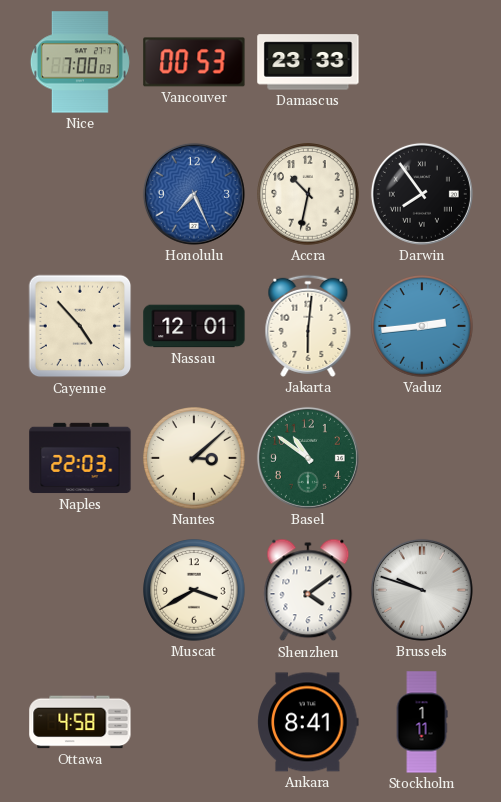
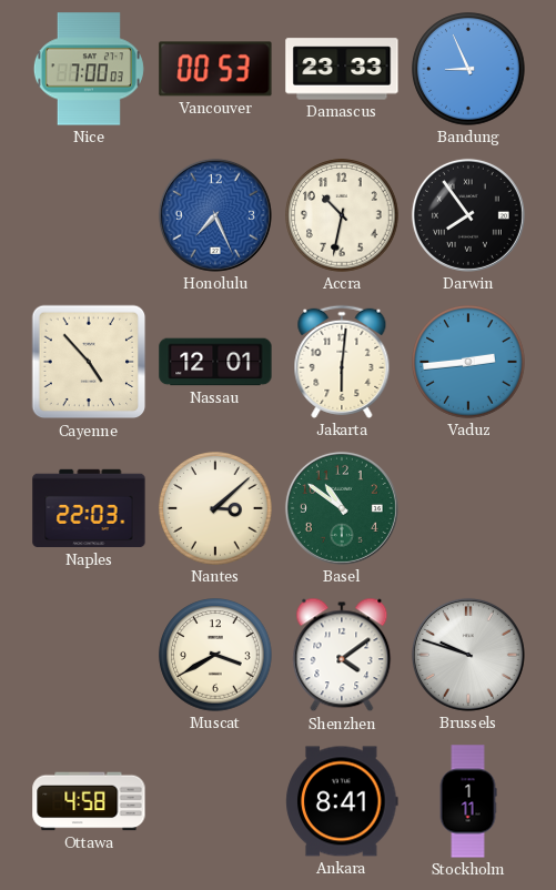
Bandung: none -> 8:56
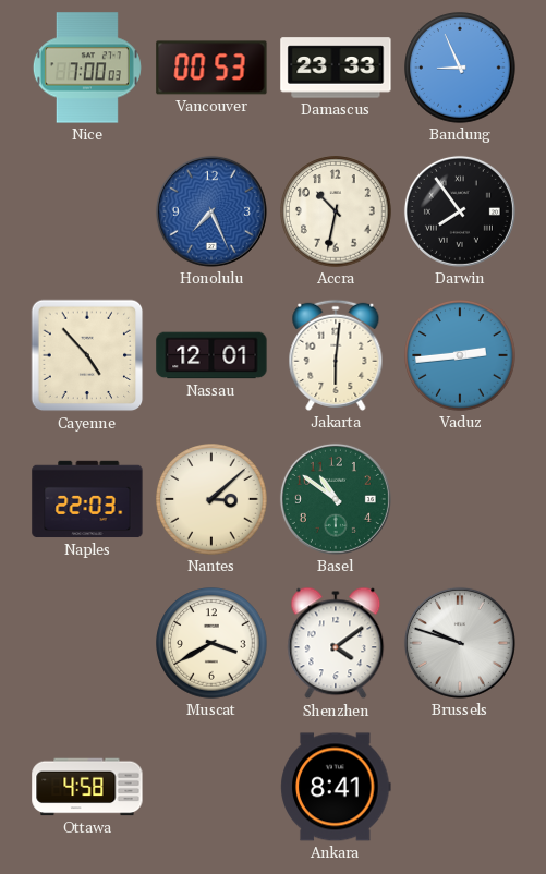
Stockholm: 1:11 -> none
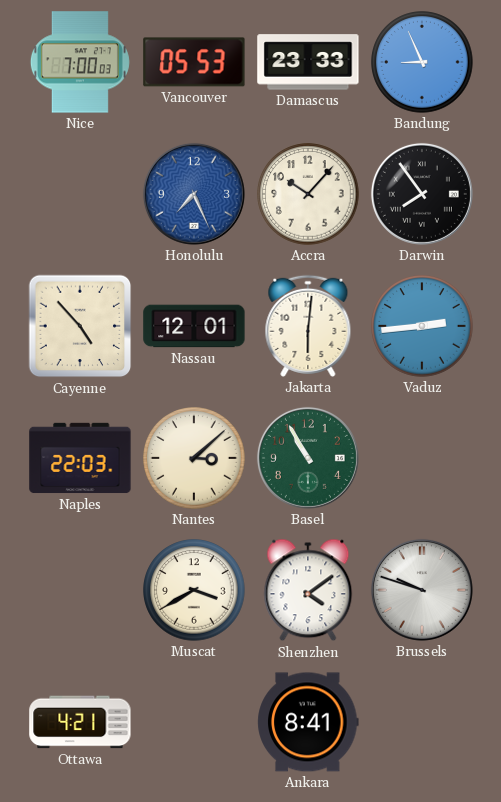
Vancouver: 00:53 -> 05:53
Accra: 10:32 -> 10:07
Basel: 10:51 -> 10:55
Ottawa: 4:58 -> 4:21
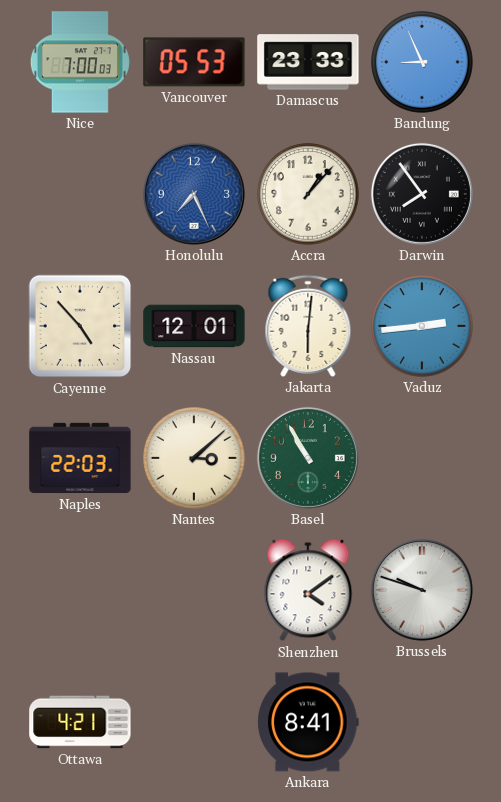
Accra: 10:07 -> 1:07
Muscat: 3:40 -> none
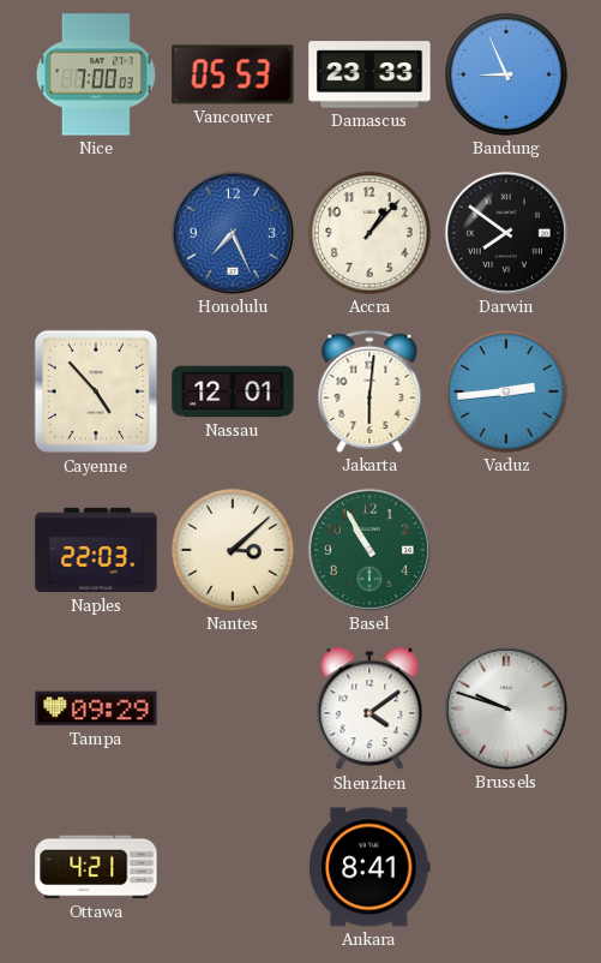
Darwin: 7:54 -> 7:51
Tampa: none -> 09:29
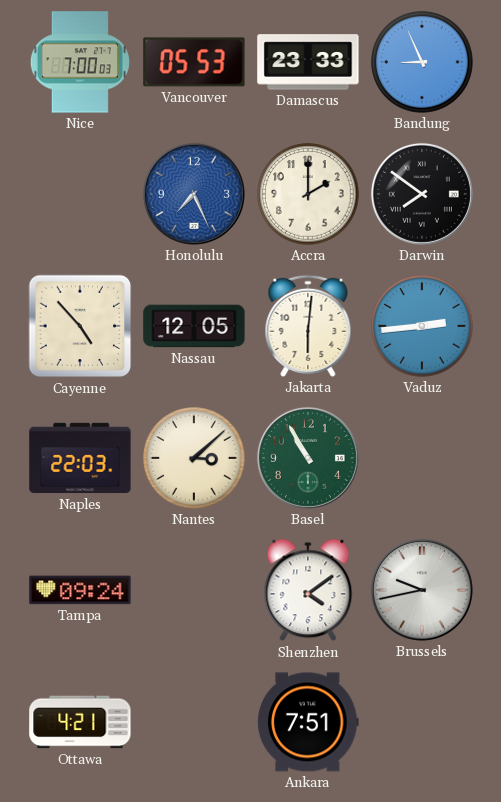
Accra: 1:07 -> 2:00
Nassau: 12:01 -> 12:05
Tampa: 09:29 -> 09:24
Brussels: 9:48 -> 9:43
Ankara: 8:41 -> 7:51
